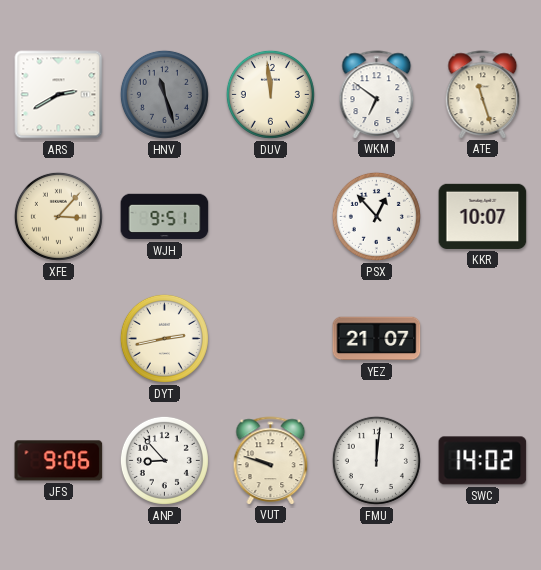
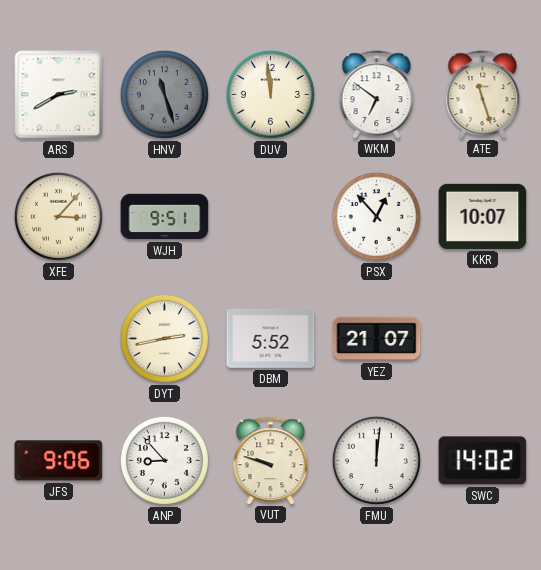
DBM: none -> 5:52
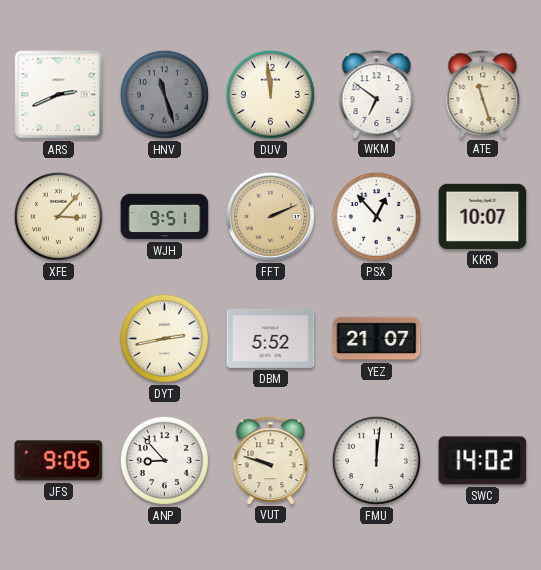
ARS: 2:40 -> 2:41
FFT: none -> 2:11
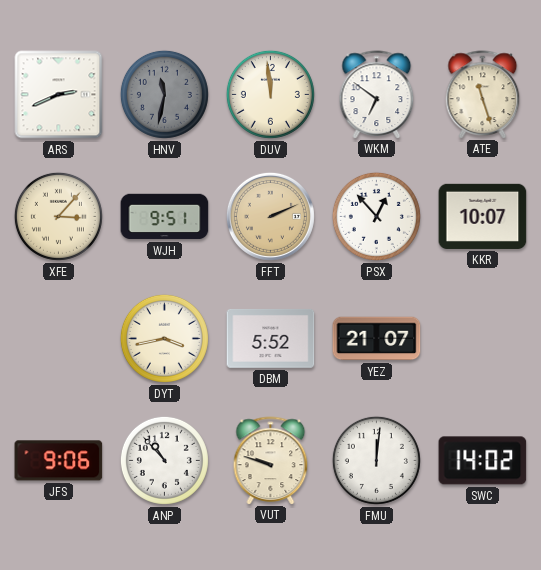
HNV: 11:27 -> 11:32
DYT: 2:43 -> 3:43
ANP: 8:53 -> 10:53
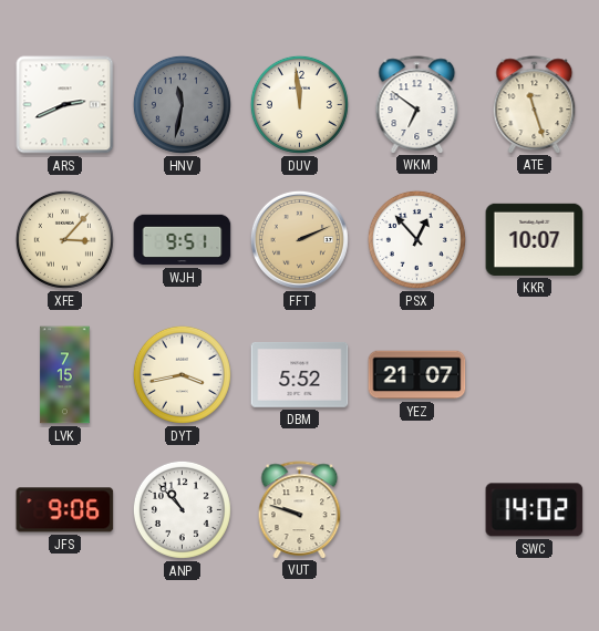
LVK: none -> 7:15
FMU: 12:01 -> none
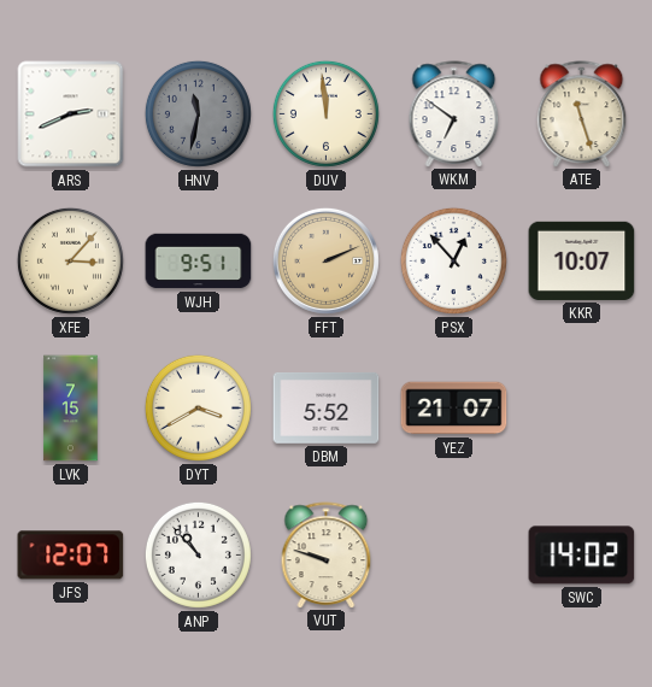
DYT: 3:43 -> 3:40
JFS: 9:06 -> 12:07
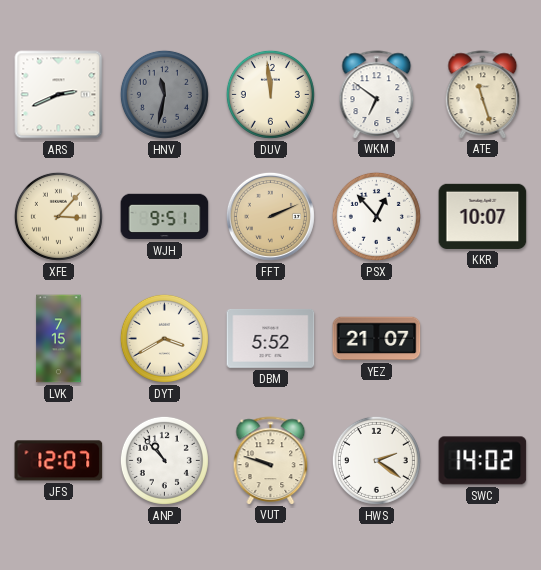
HWS: none -> 2:21
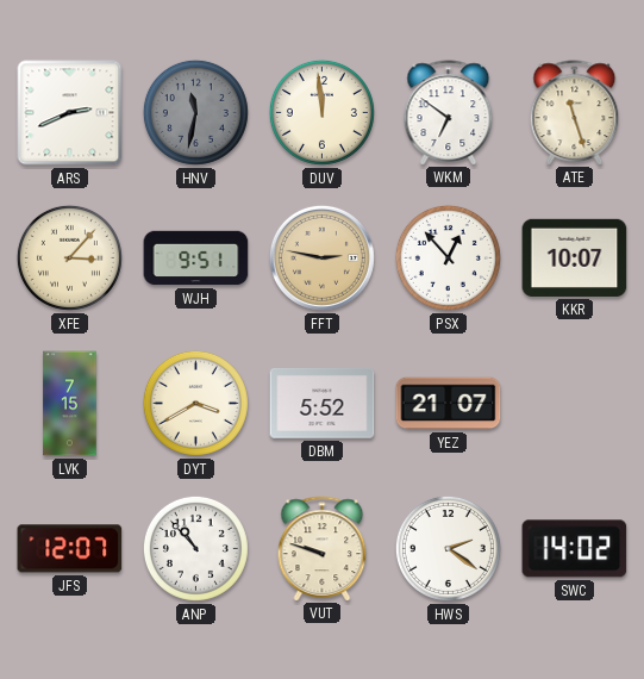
FFT: 2:11 -> 2:47
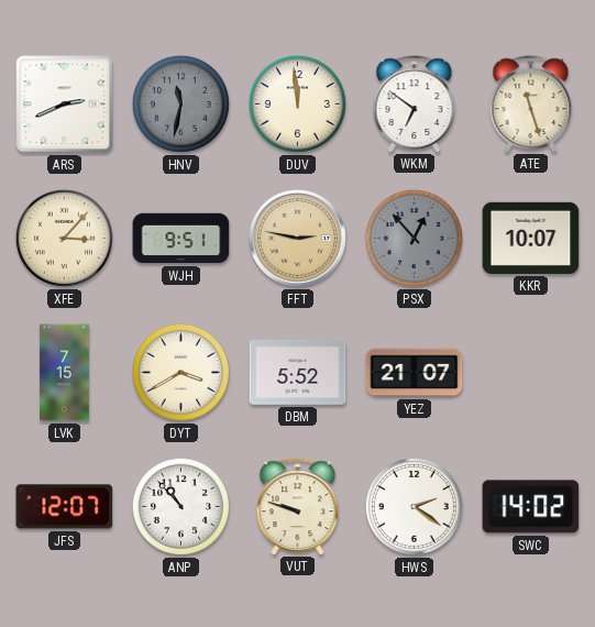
PSX dial: white -> grey
